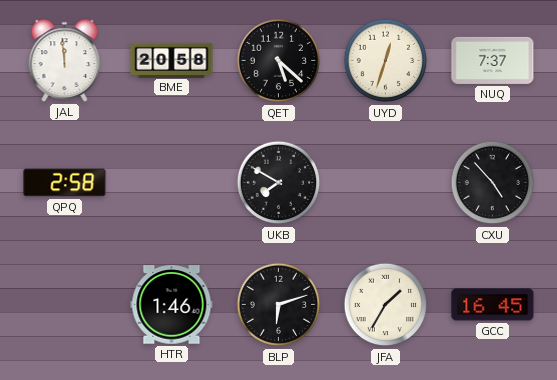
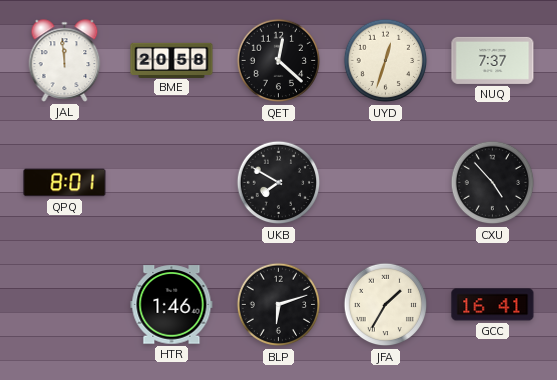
QET: 5:22 -> 12:22
QPQ: 2:58 -> 8:01
GCC: 16:45 -> 16:41
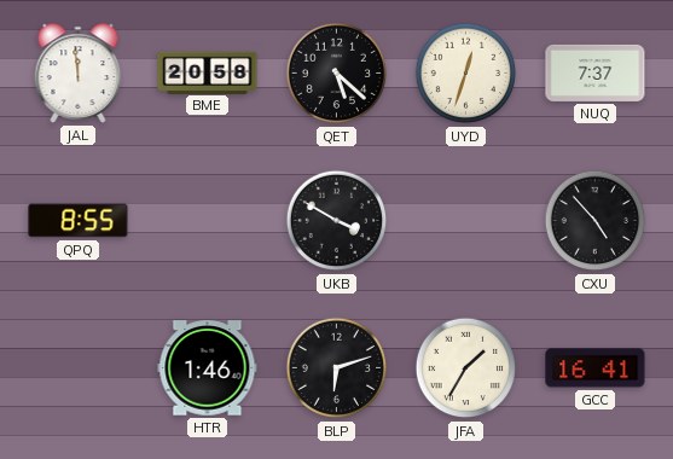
QET: 12:22 -> 5:22
QPQ: 8:01 -> 8:55
UKB: 7:50 -> 3:50
